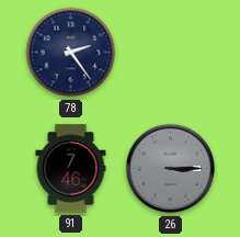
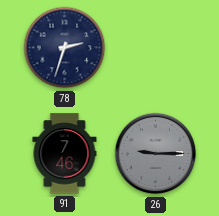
78: 2:24 -> 2:33
26: 3:15 -> 9:15
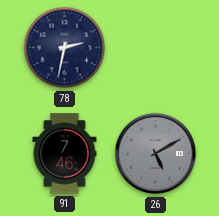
78: 2:33 -> 2:32
26: 9:15 -> 5:10
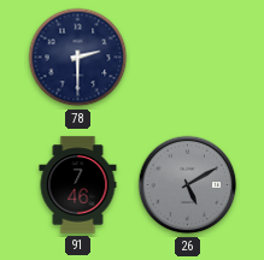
78: 2:32 -> 2:30
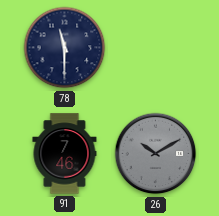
78: 2:30 -> 11:30
26: 5:10 -> 10:10
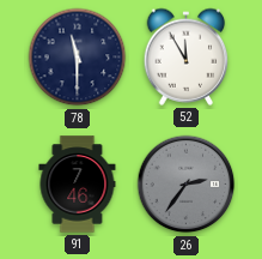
52: none -> 11:55
26: 10:10 -> 2:36
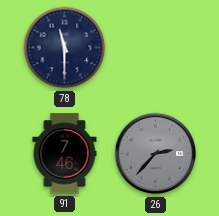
52: 11:55 -> none
26: 2:36 -> 2:37
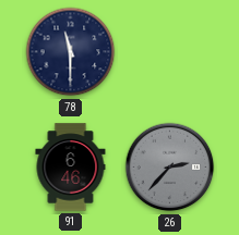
91: 7:46 -> 6:46
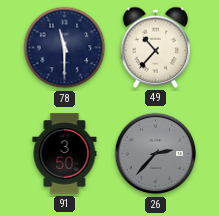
49: none -> 10:37
91: 6:46 -> 3:50
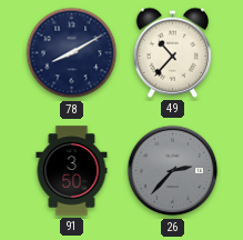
78: 11:30 -> 8:10
